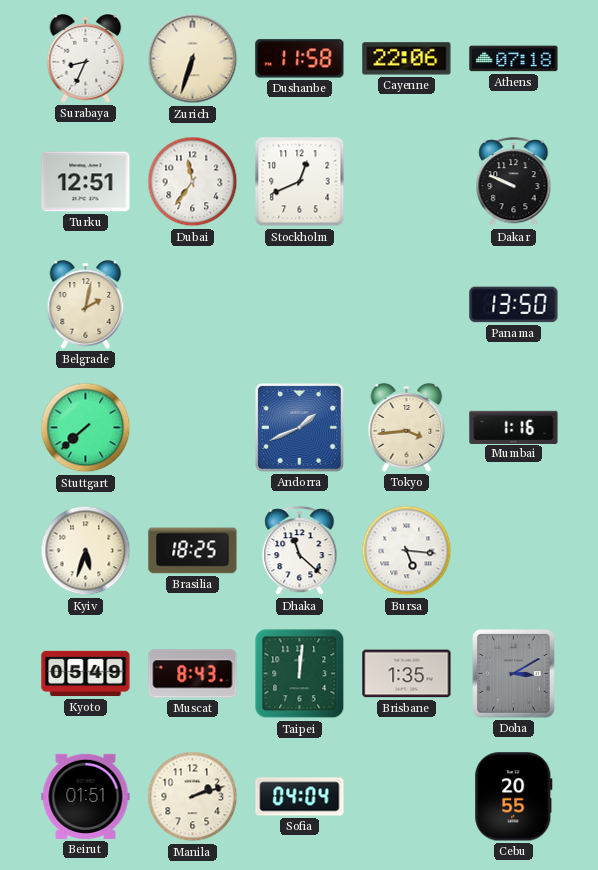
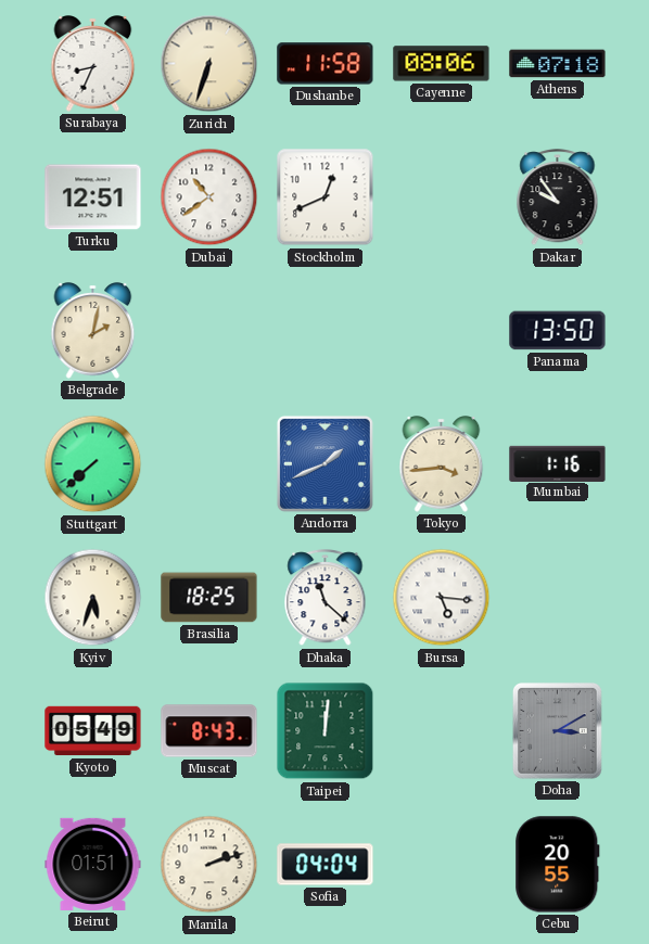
Cayenne: 22:06 -> 08:06
Dubai: 11:36 -> 10:39
Dakar: 9:49 -> 9:54
Brisbane: 1:35 -> none
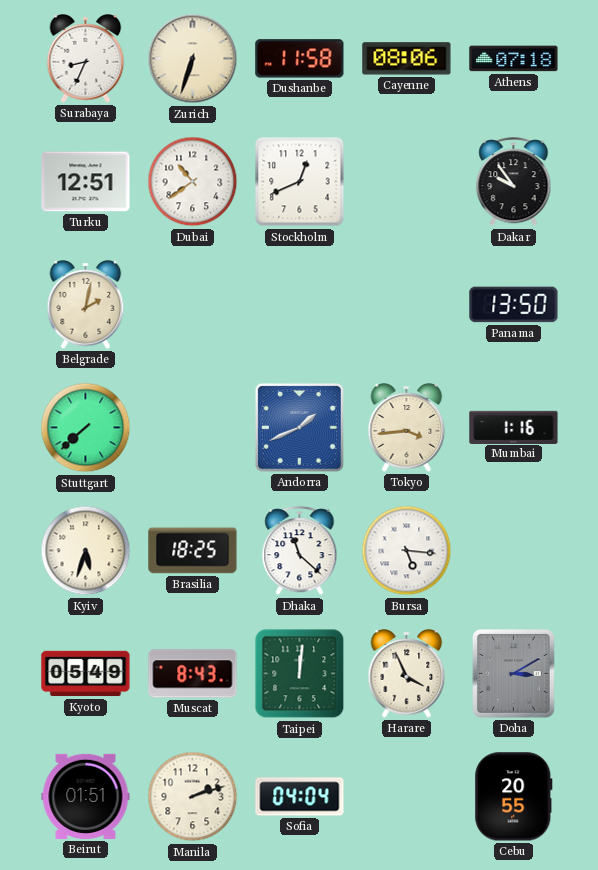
Harare: none -> 3:56
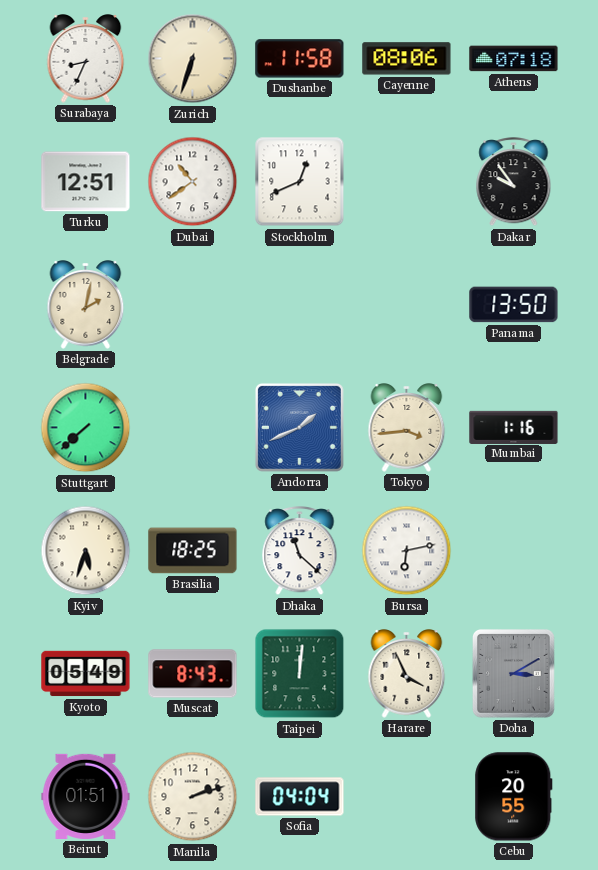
Bursa: 5:16 -> 6:13
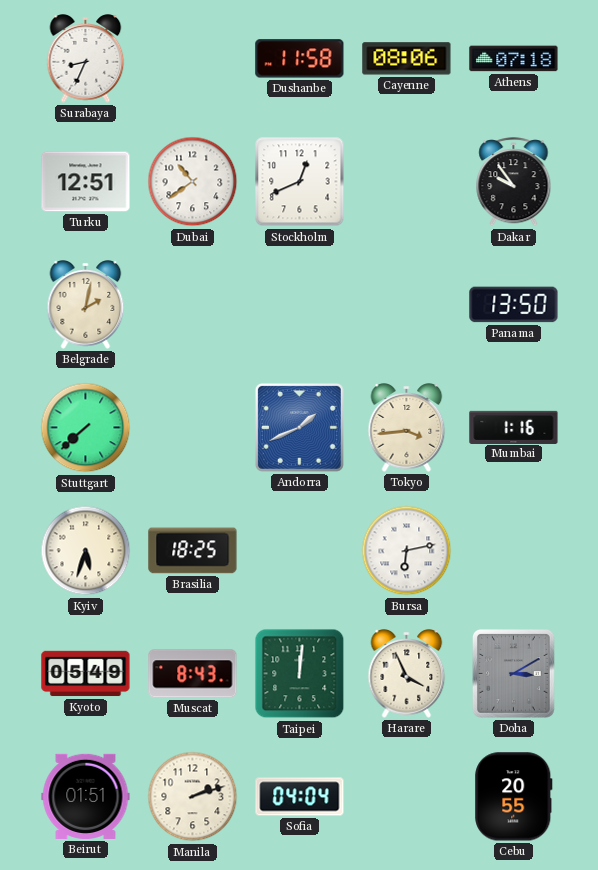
Zurich: 6:33 -> none
Dhaka: 11:22 -> none
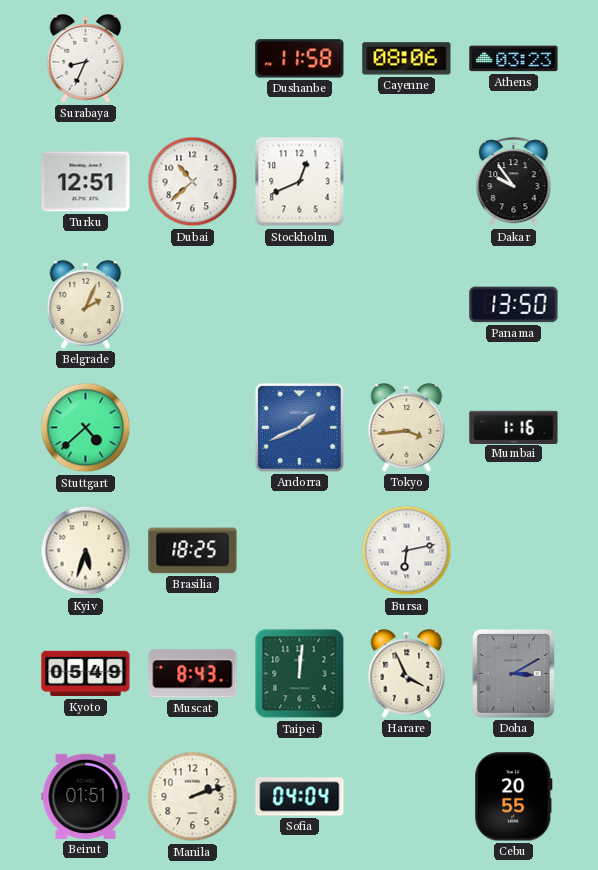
Athens: 07:18 -> 03:23
Dubai: 10:39 -> 10:38
Belgrade: 2:02 -> 2:04
Stuttgart: 7:38 -> 4:38
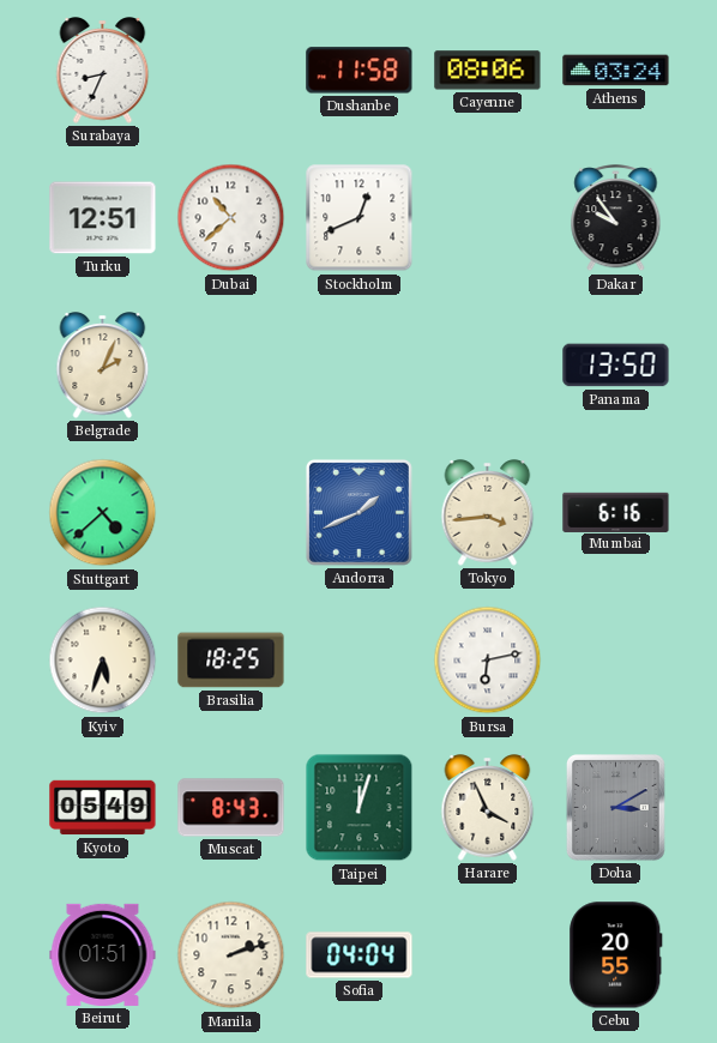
Athens: 03:23 -> 03:24
Mumbai: 1:16 -> 6:16
Taipei: 12:01 -> 12:03
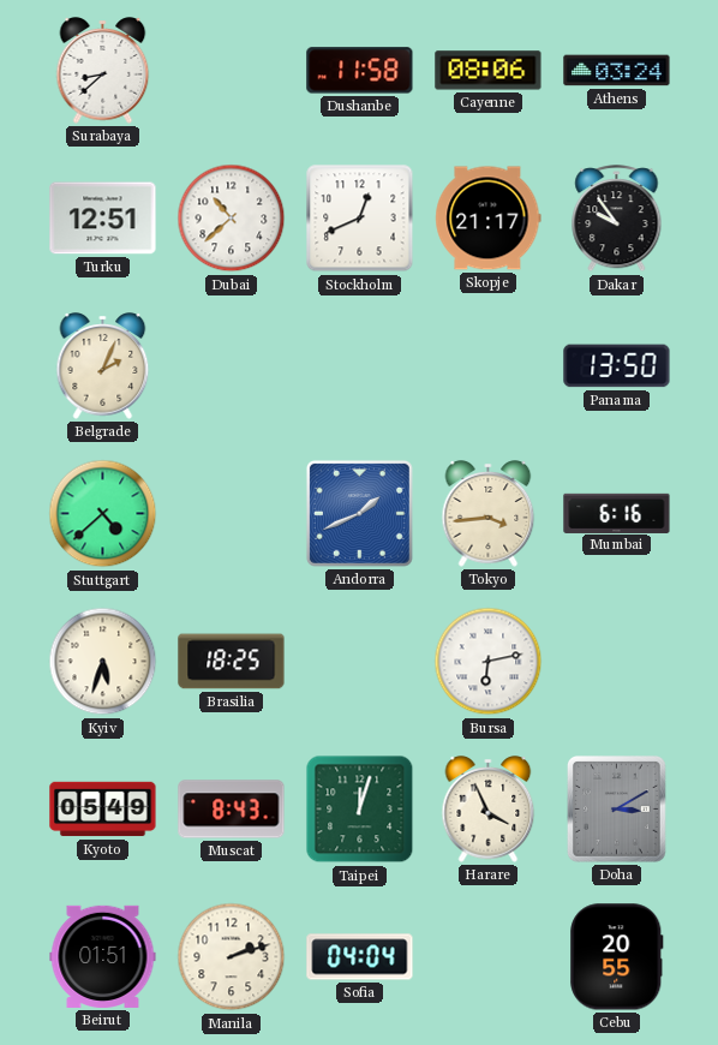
Surabaya: 8:34 -> 8:38
Skopje: none -> 21:17
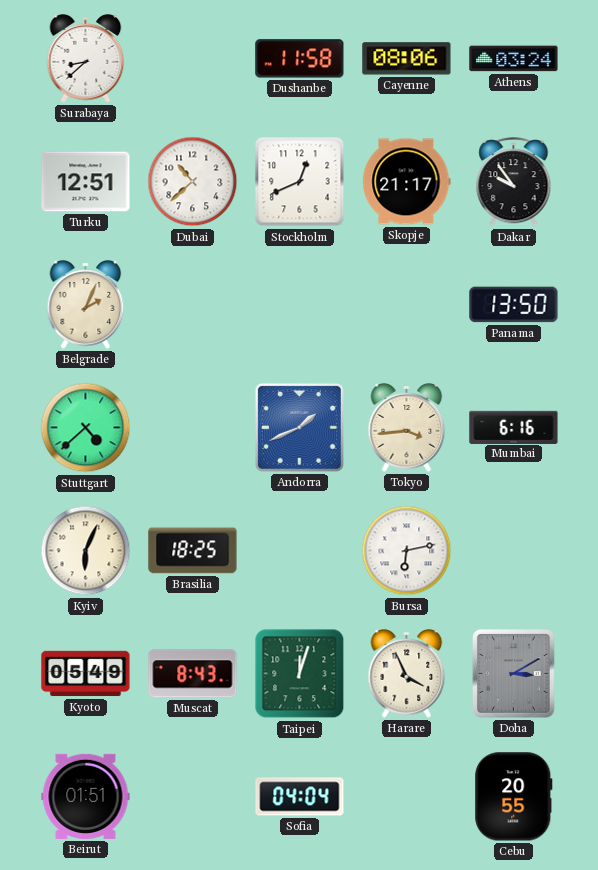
Kyiv: 5:33 -> 6:04
Manila: 2:12 -> none
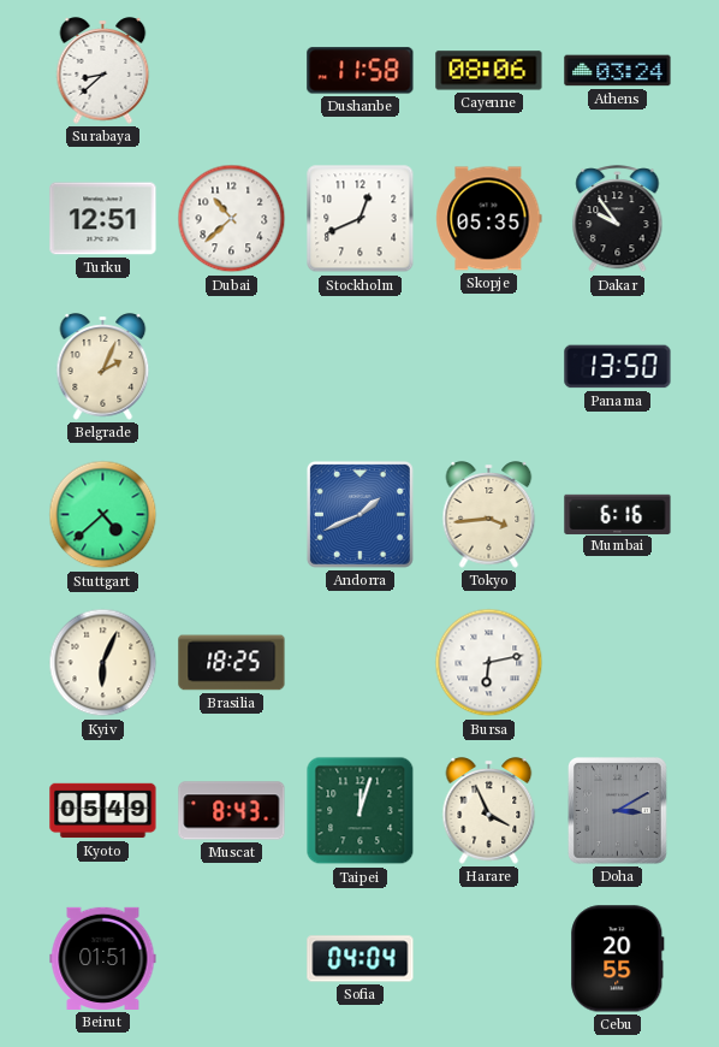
Skopje: 21:17 -> 05:35
